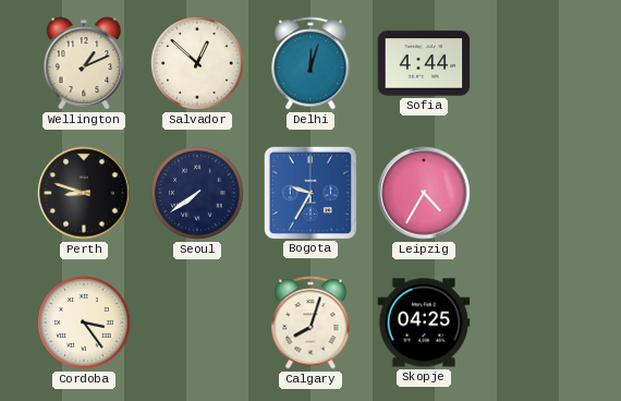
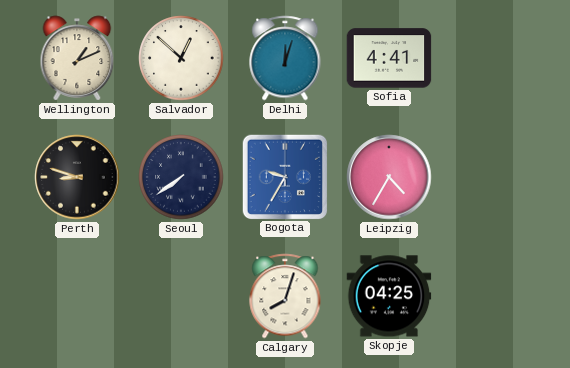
Sofia: 4:44 -> 4:41
Cordoba: 3:24 -> none
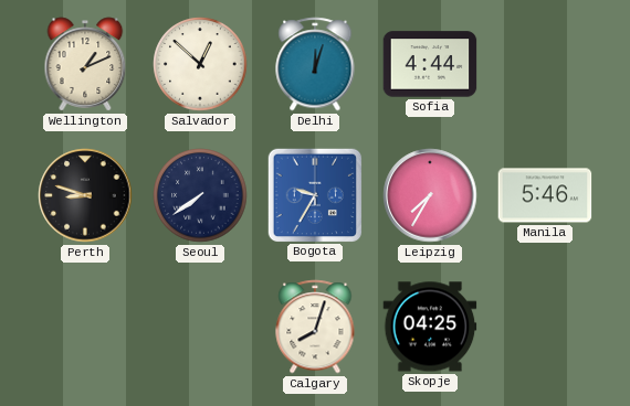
Sofia: 4:41 -> 4:44
Leipzig: 4:35 -> 7:35
Manila: none -> 5:46
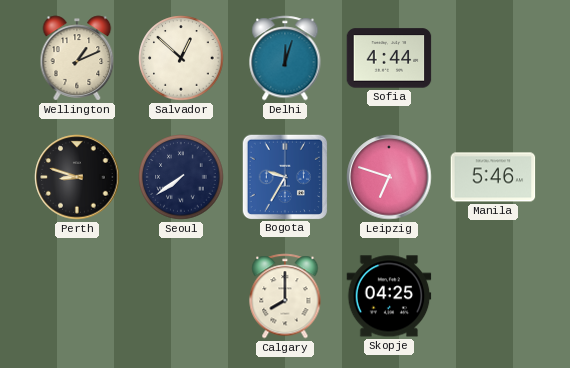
Leipzig: 7:35 -> 6:48
Calgary: 8:03 -> 8:00
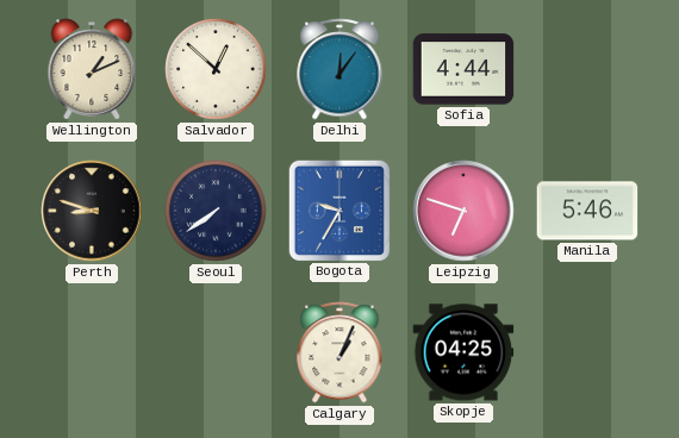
Delhi: 12:03 -> 12:06
Calgary: 8:00 -> 1:04
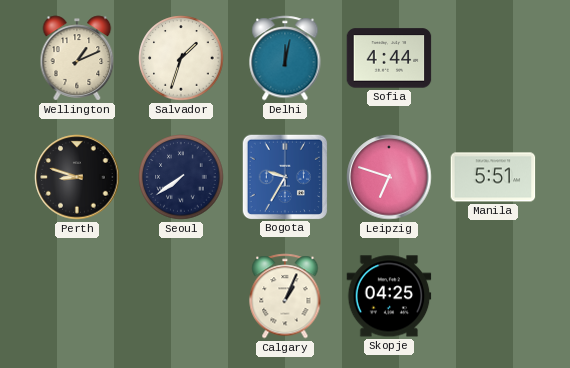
Salvador: 12:52 -> 1:33
Delhi: 12:06 -> 12:02
Manila: 5:46 -> 5:51
